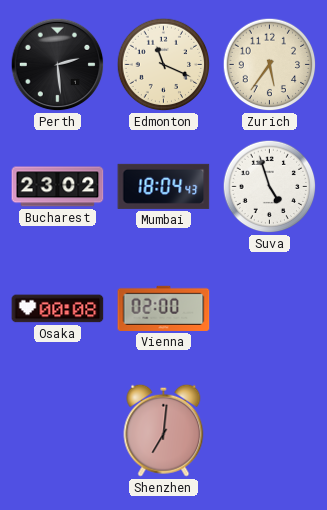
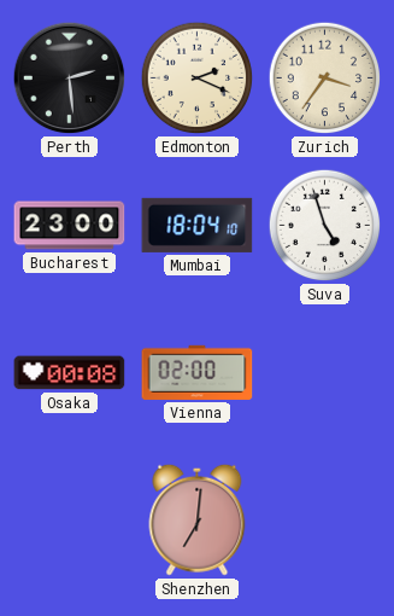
Edmonton: 11:19 -> 2:19
Zurich: 5:36 -> 3:36
Bucharest: 23:02 -> 23:00
Mumbai: 18:04:43 -> 18:04:10
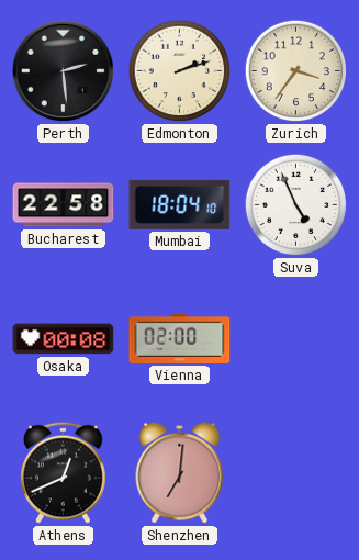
Edmonton: 2:19 -> 2:12
Bucharest: 23:00 -> 22:58
Suva: 4:57 -> 4:56
Athens: none -> 12:41
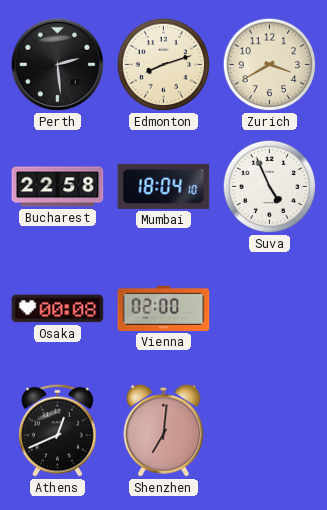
Edmonton: 2:12 -> 8:12
Zurich: 3:36 -> 3:40
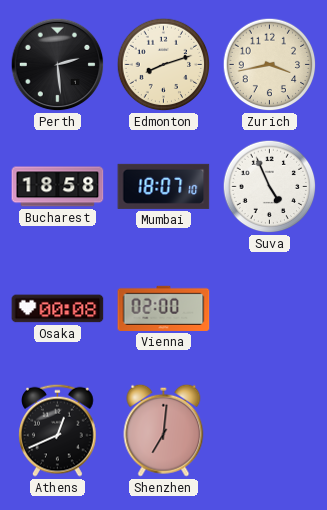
Zurich: 3:40 -> 3:43
Bucharest: 22:58 -> 18:58
Mumbai: 18:04 -> 18:07
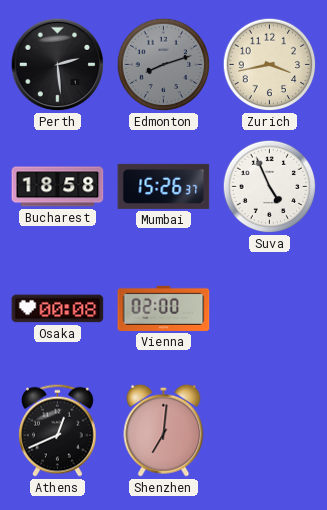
Edmonton dial: cream -> grey
Mumbai: 18:07 -> 15:26
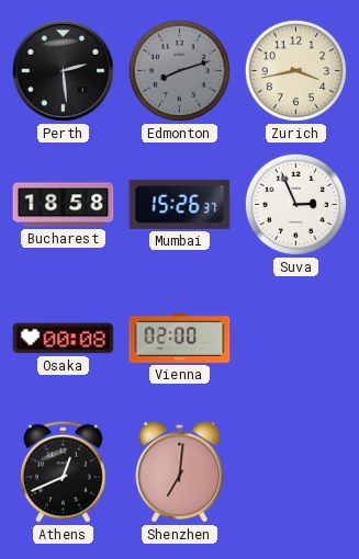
Suva: 4:56 -> 2:56
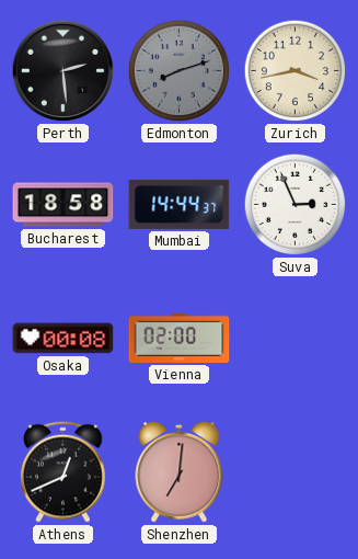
Mumbai: 15:26 -> 14:44
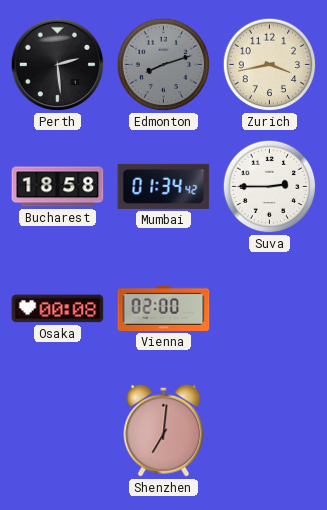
Mumbai: 14:44 -> 01:34
Suva: 2:56 -> 2:45
Athens: 12:41 -> none
